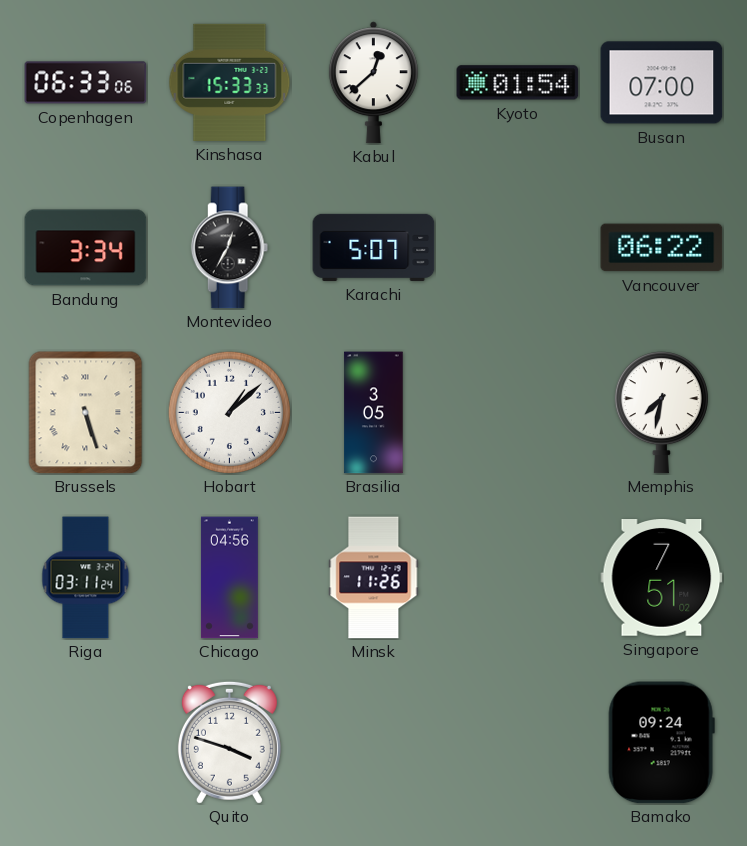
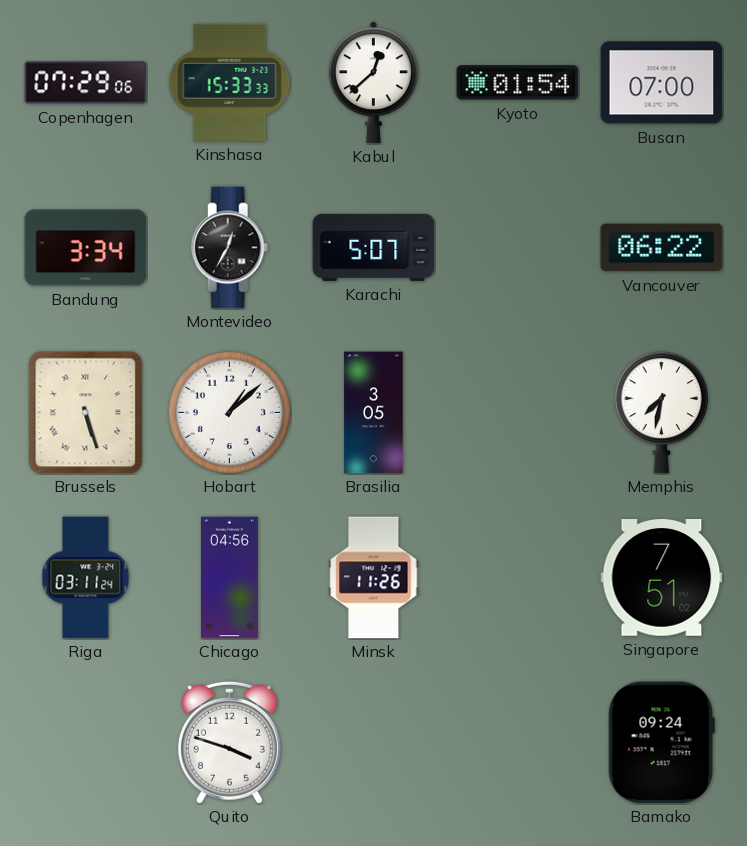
Copenhagen: 06:33 -> 07:29
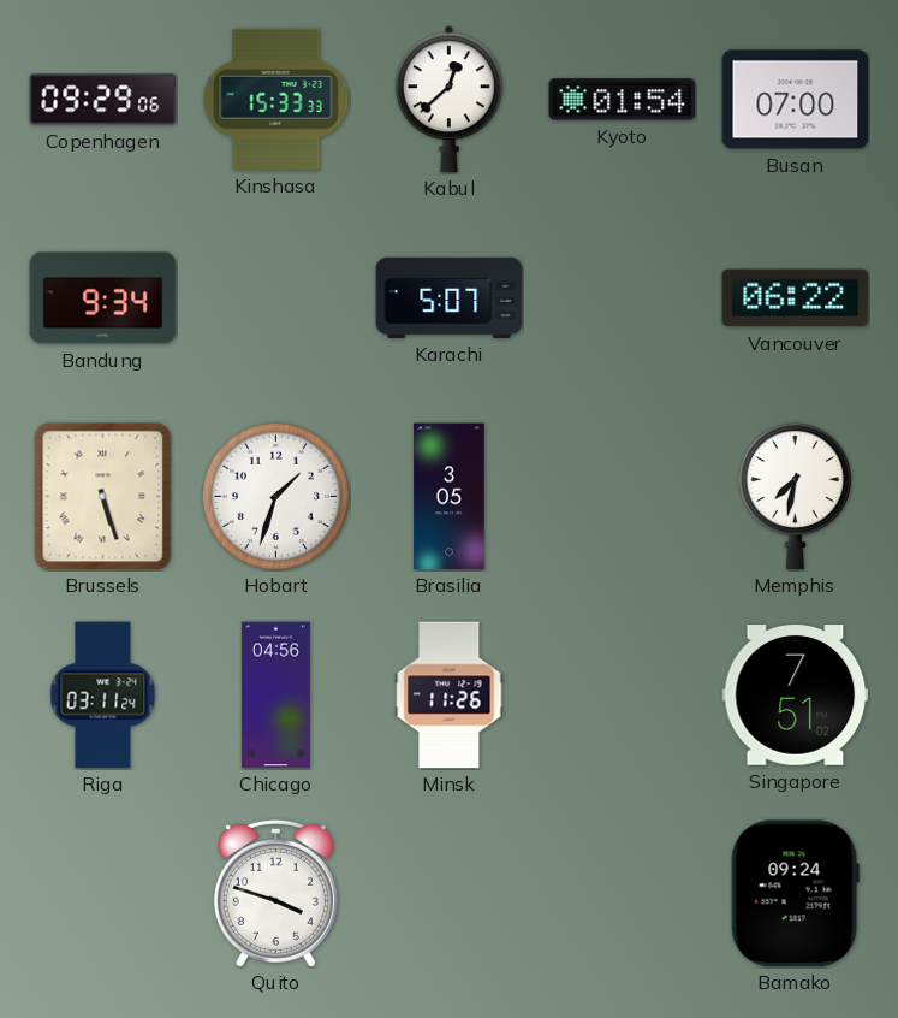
Copenhagen: 07:29 -> 09:29
Bandung: 3:34 -> 9:34
Montevideo: 12:35 -> none
Hobart: 1:08 -> 1:33
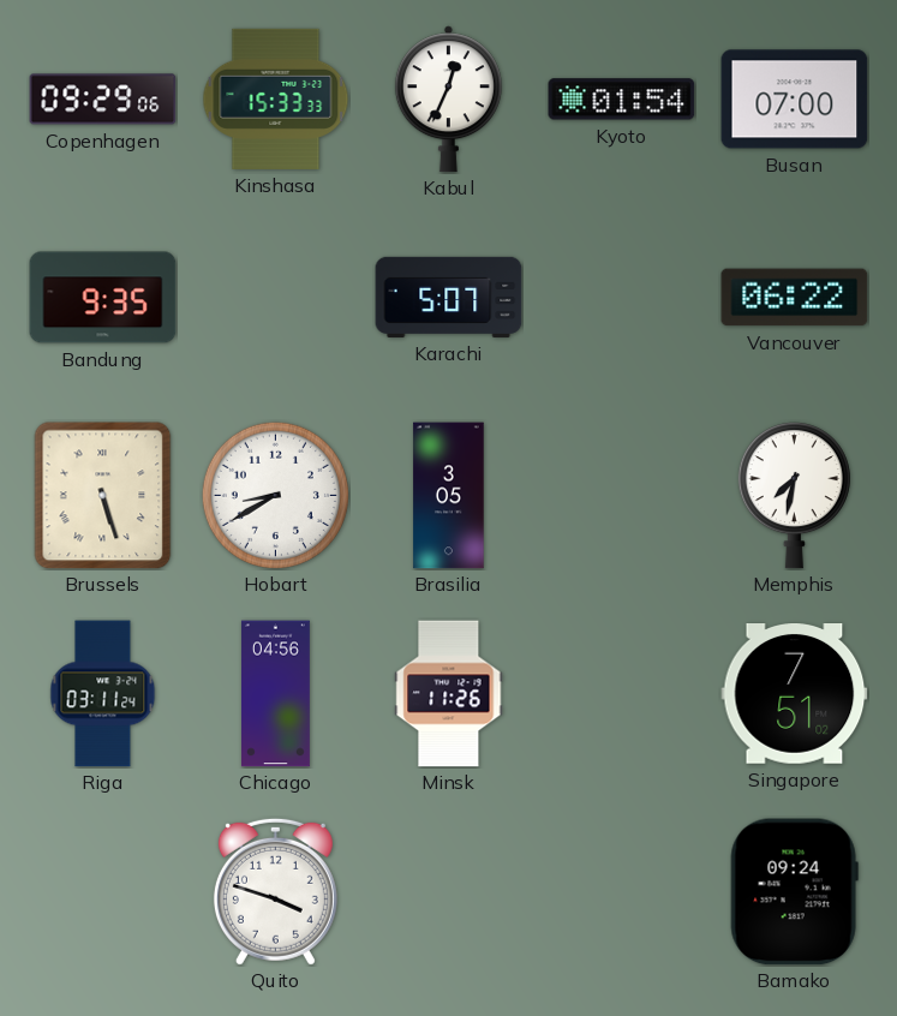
Kabul: 12:38 -> 12:34
Bandung: 9:34 -> 9:35
Hobart: 1:33 -> 8:40
